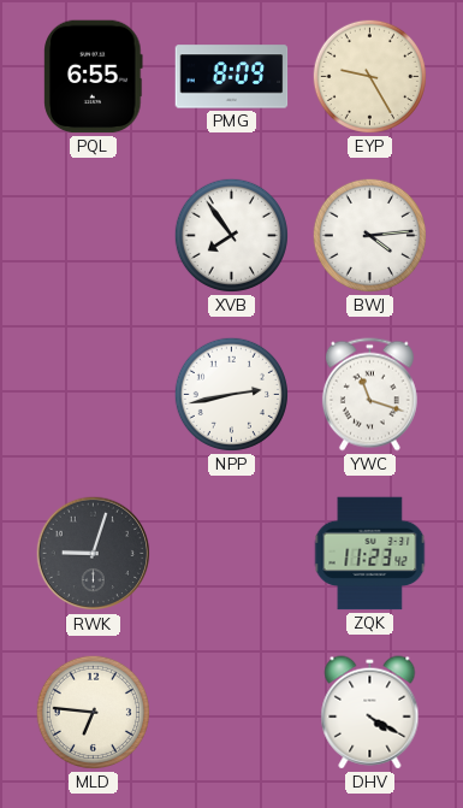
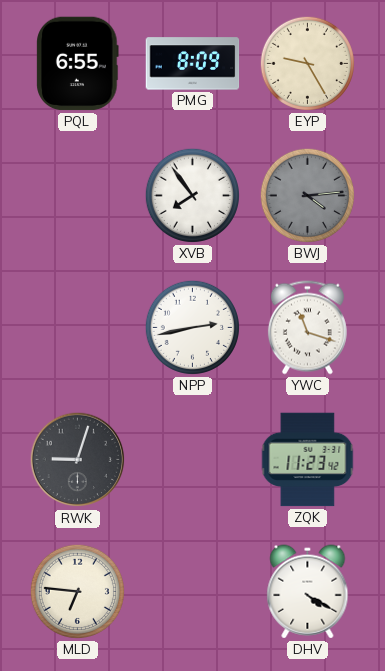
BWJ dial: white -> grey
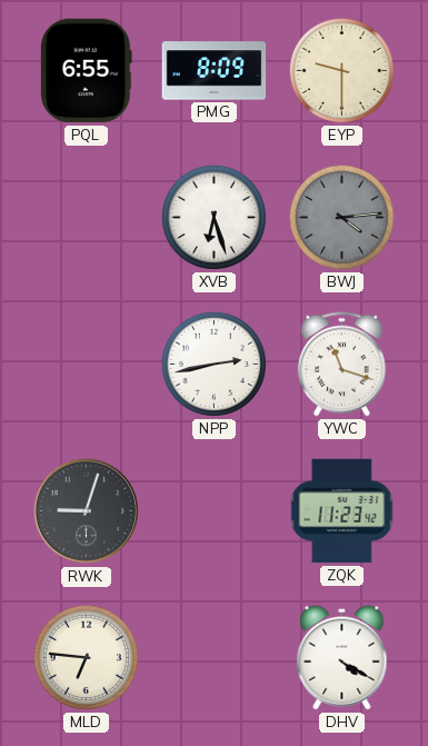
EYP: 9:25 -> 9:30
XVB: 7:54 -> 6:27
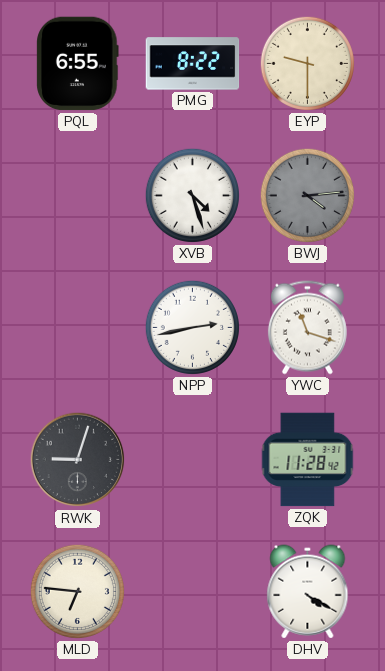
PMG: 8:09 -> 8:22
XVB: 6:27 -> 4:27
ZQK: 11:23 -> 11:28
